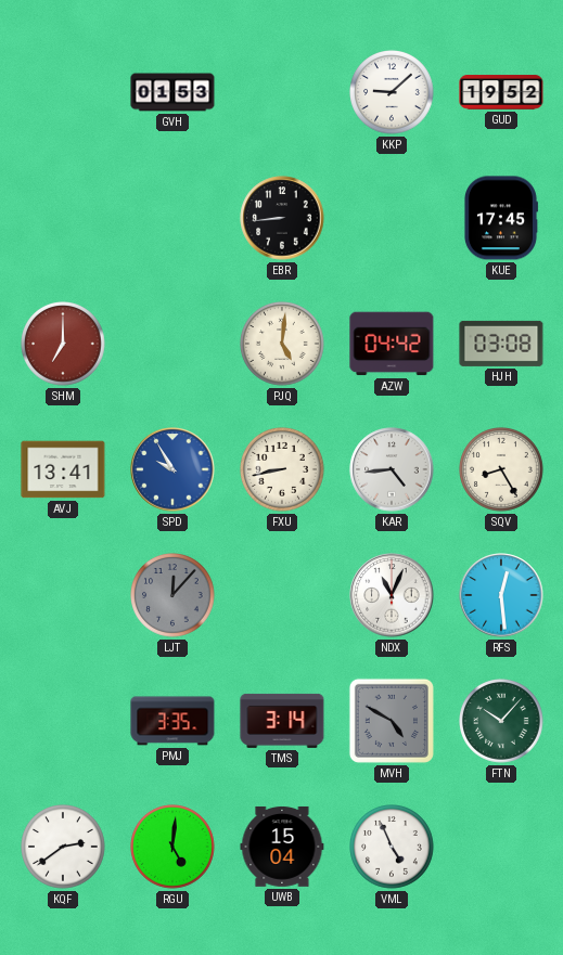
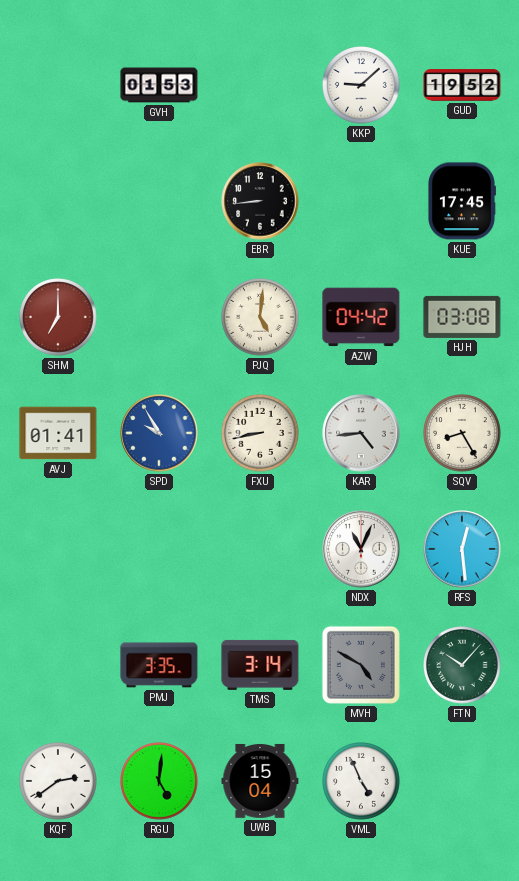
AVJ: 13:41 -> 01:41
LJT: 12:07 -> none
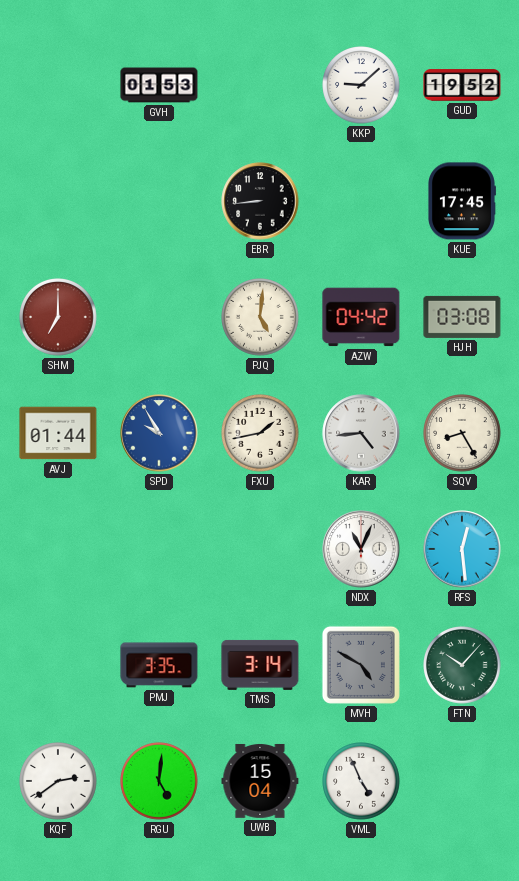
AVJ: 01:41 -> 01:44
FXU: 8:43 -> 1:43
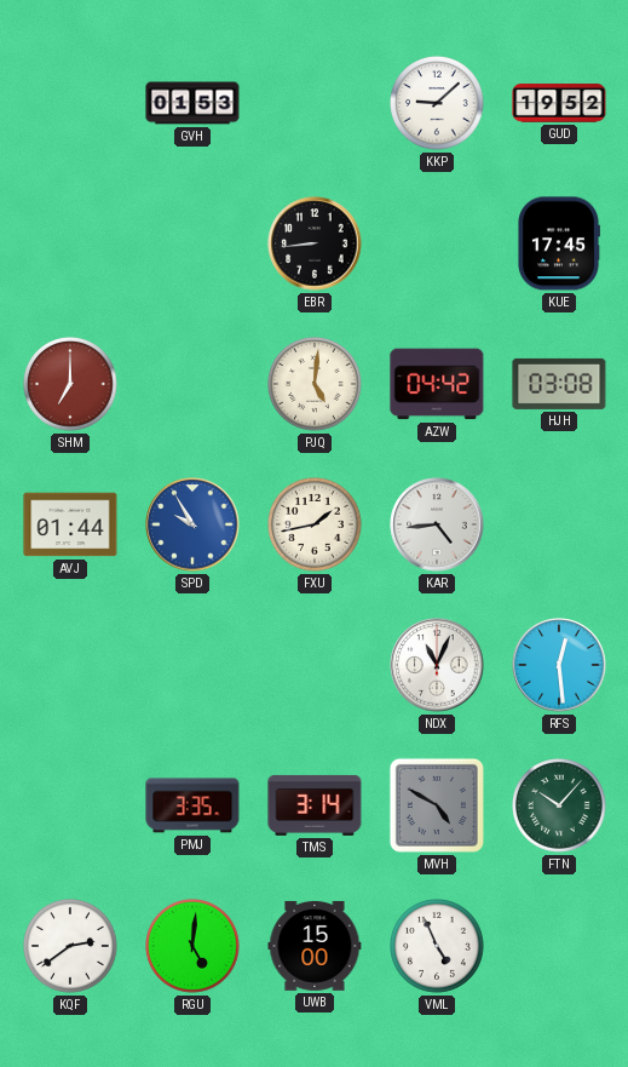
SQV: 8:25 -> none
UWB: 15:04 -> 15:00
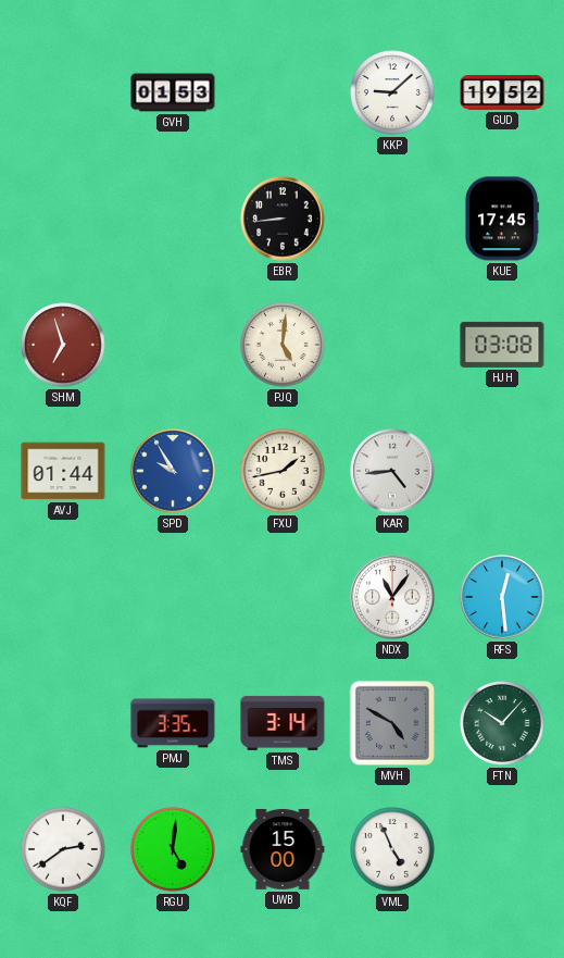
SHM: 7:00 -> 6:57
AZW: 04:42 -> none
NDX: 11:04 -> 11:06
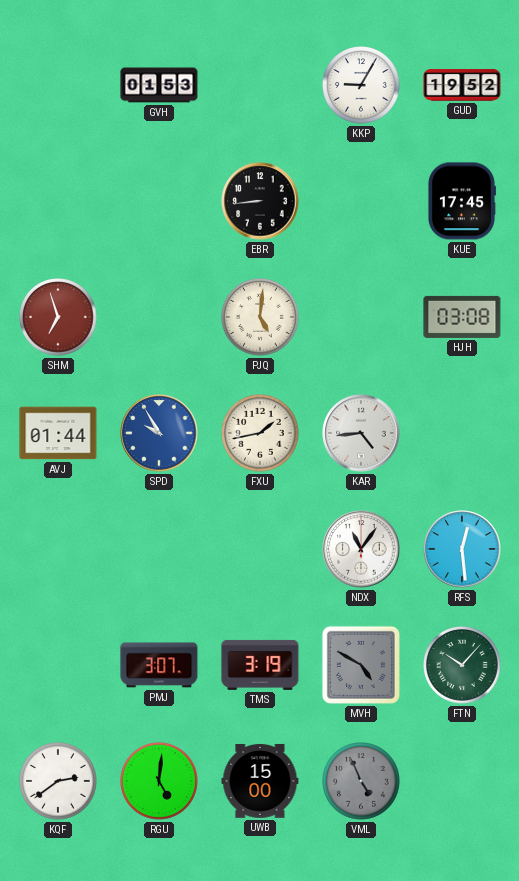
KKP: 9:08 -> 9:05
PMJ: 3:35 -> 3:07
TMS: 3:14 -> 3:19
VML dial: white -> grey
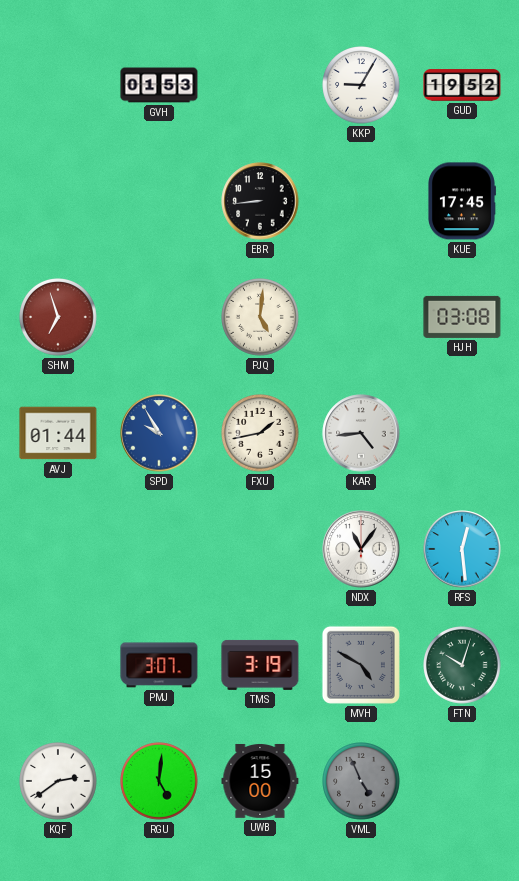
FTN: 10:07 -> 10:03
